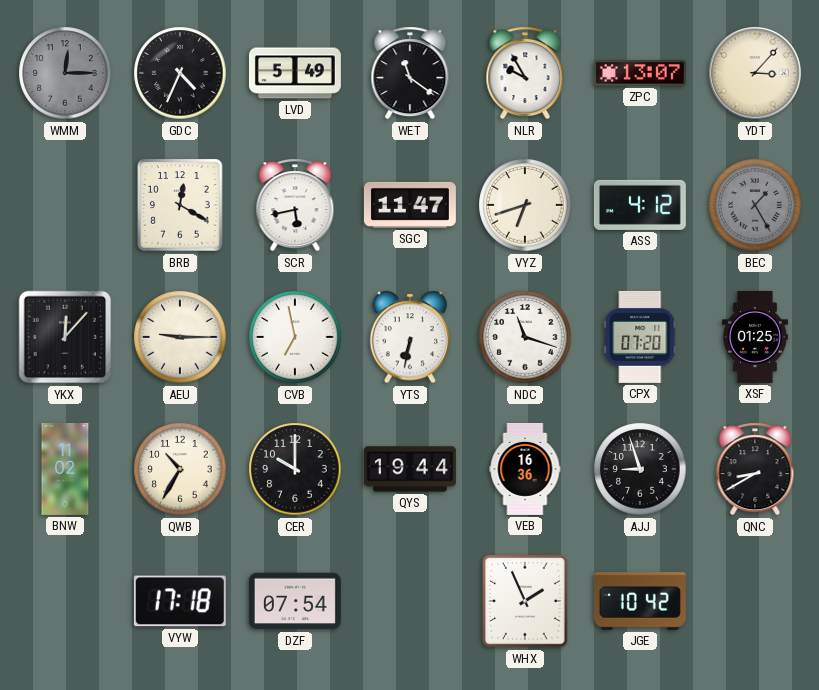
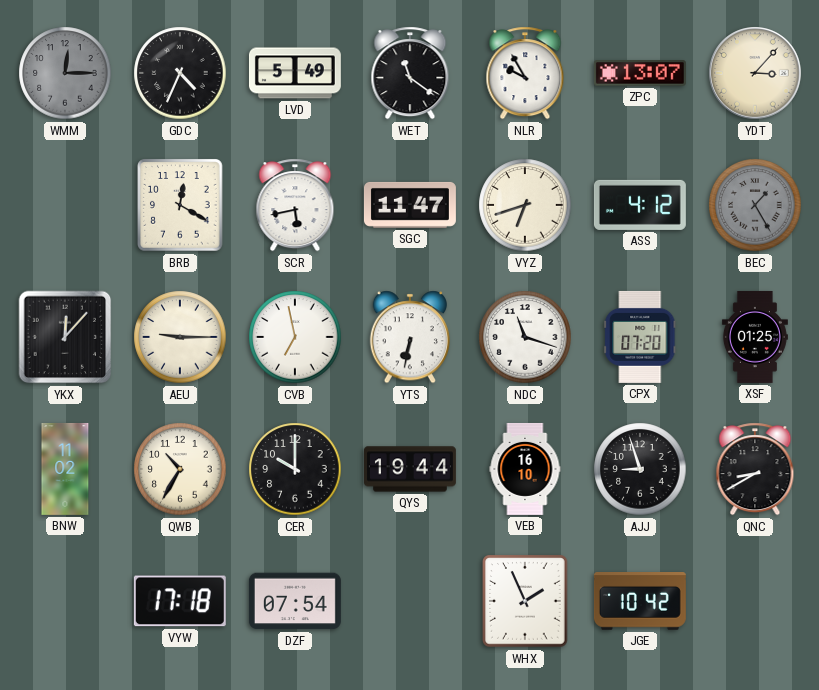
VEB: 16:36 -> 16:10
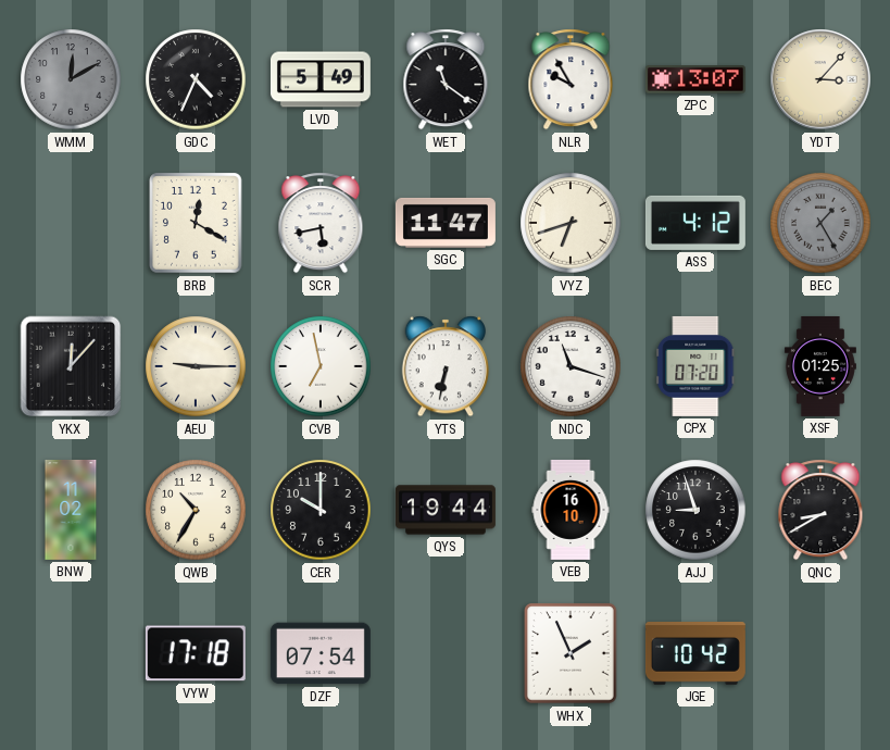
WMM: 12:15 -> 12:10
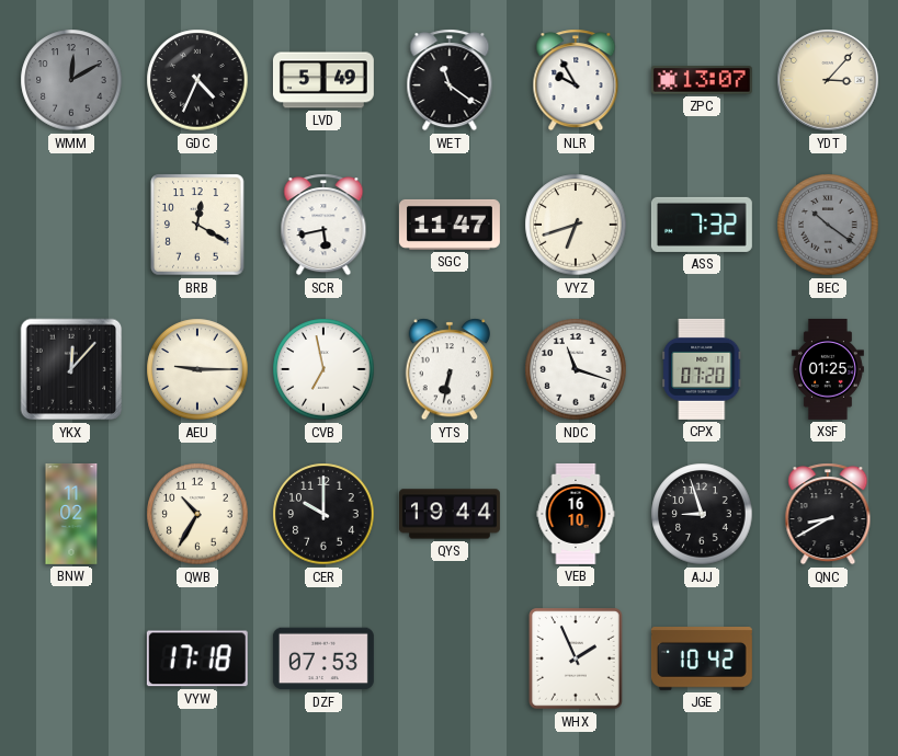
ASS: 4:12 -> 7:32
BEC: 1:25 -> 10:21
DZF: 07:54 -> 07:53
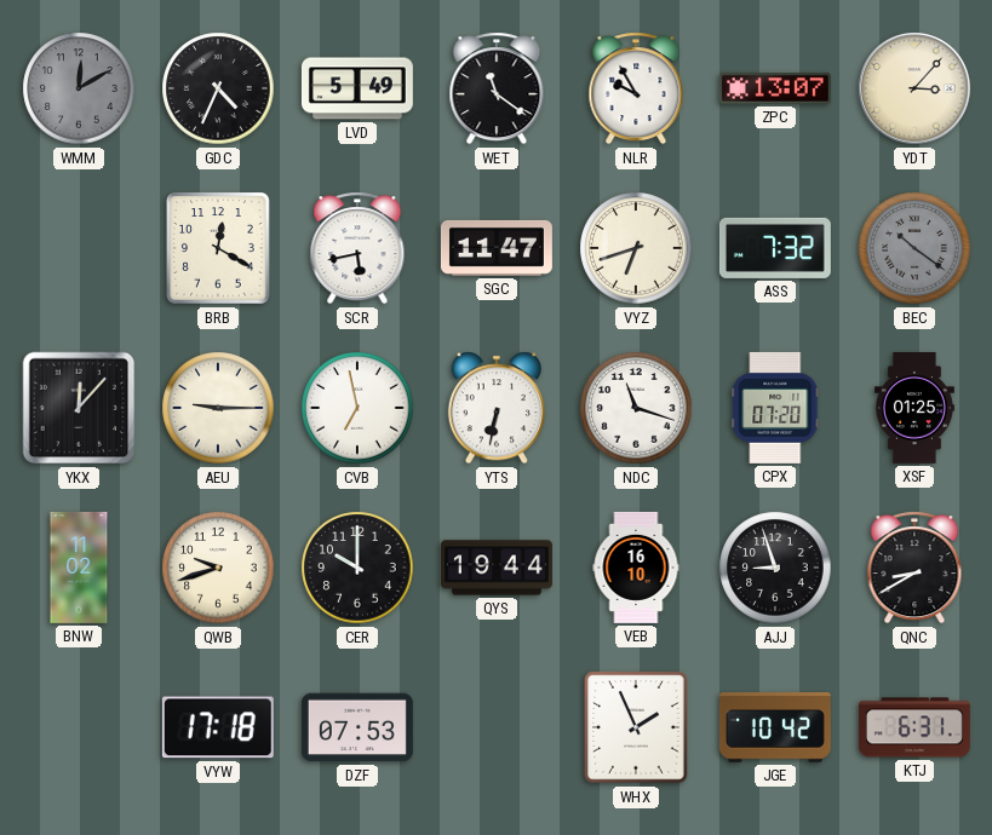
QWB: 10:35 -> 9:42
KTJ: none -> 6:31
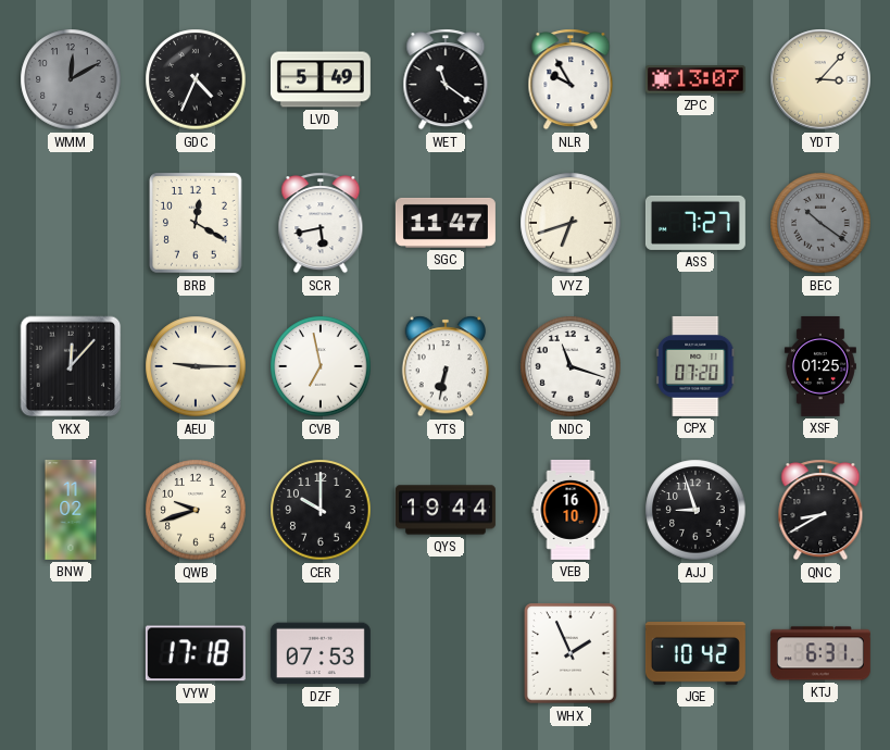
ASS: 7:32 -> 7:27
